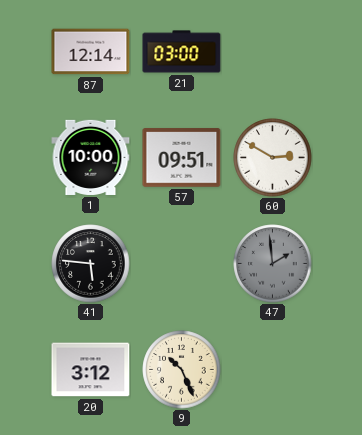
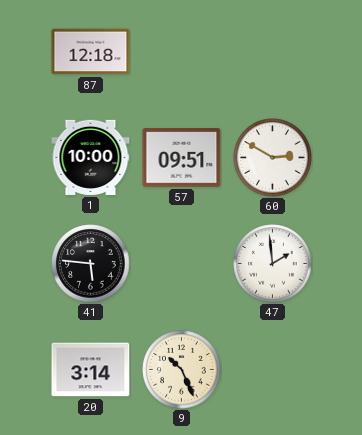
87: 12:14 -> 12:18
21: 03:00 -> none
47 dial: grey -> white
20: 3:12 -> 3:14
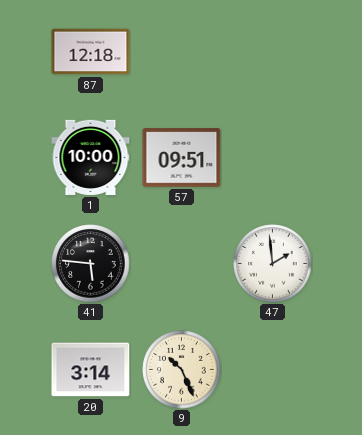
60: 2:50 -> none
